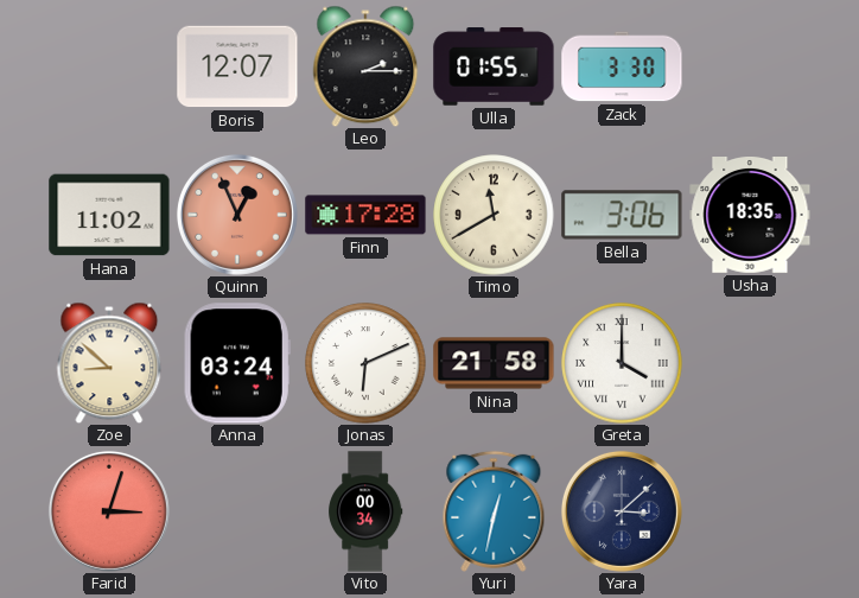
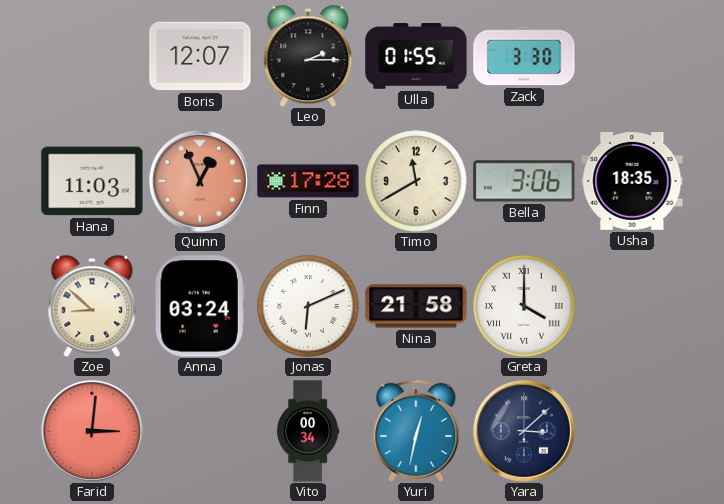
Hana: 11:02 -> 11:03
Farid: 3:03 -> 3:01
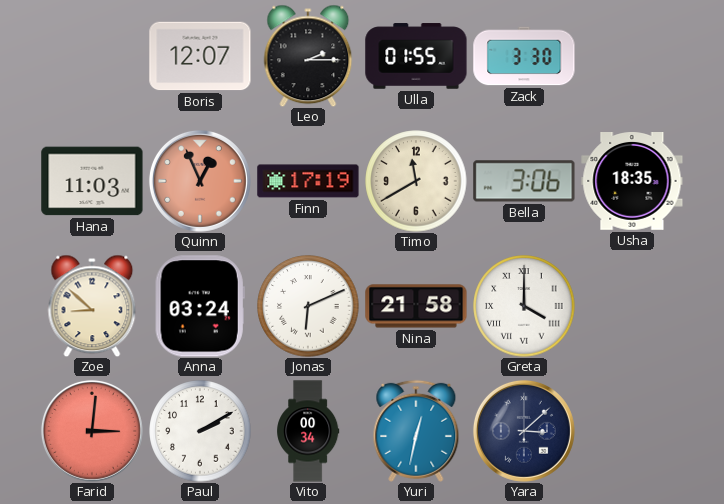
Finn: 17:28 -> 17:19
Paul: none -> 2:10
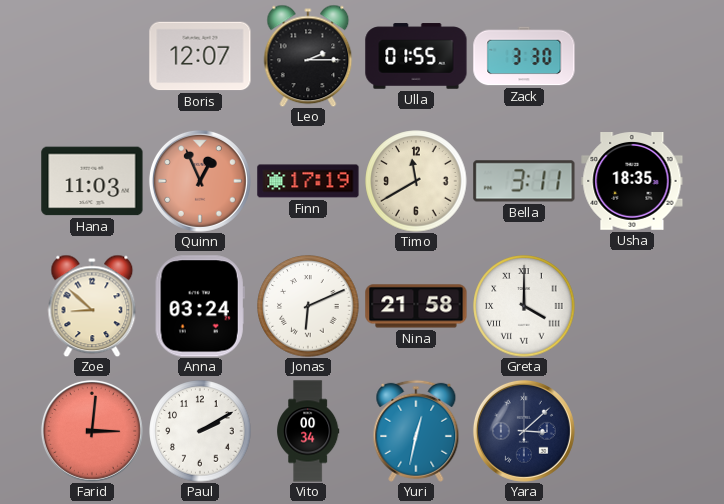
Bella: 3:06 -> 3:11
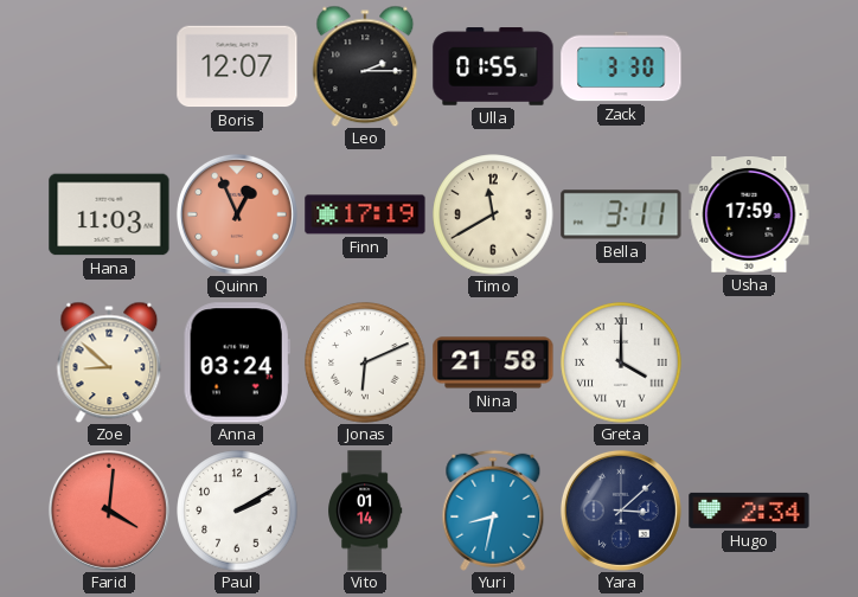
Usha: 18:35 -> 17:59
Farid: 3:01 -> 4:01
Vito: 00:34 -> 01:14
Yuri: 12:32 -> 8:32
Hugo: none -> 2:34
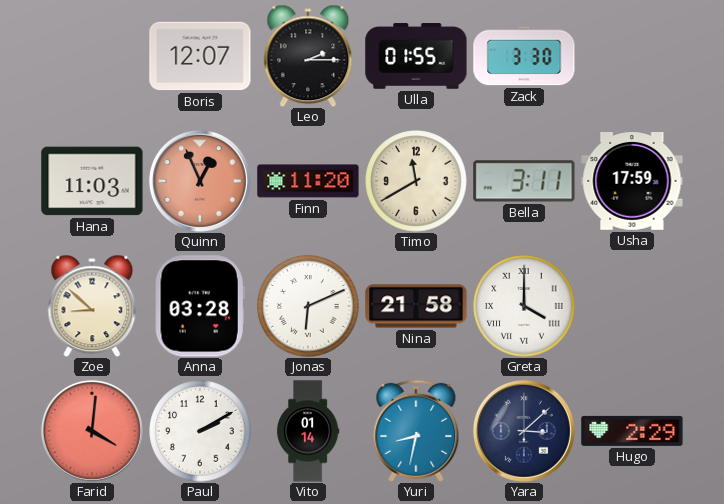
Finn: 17:19 -> 11:20
Anna: 03:24 -> 03:28
Hugo: 2:34 -> 2:29
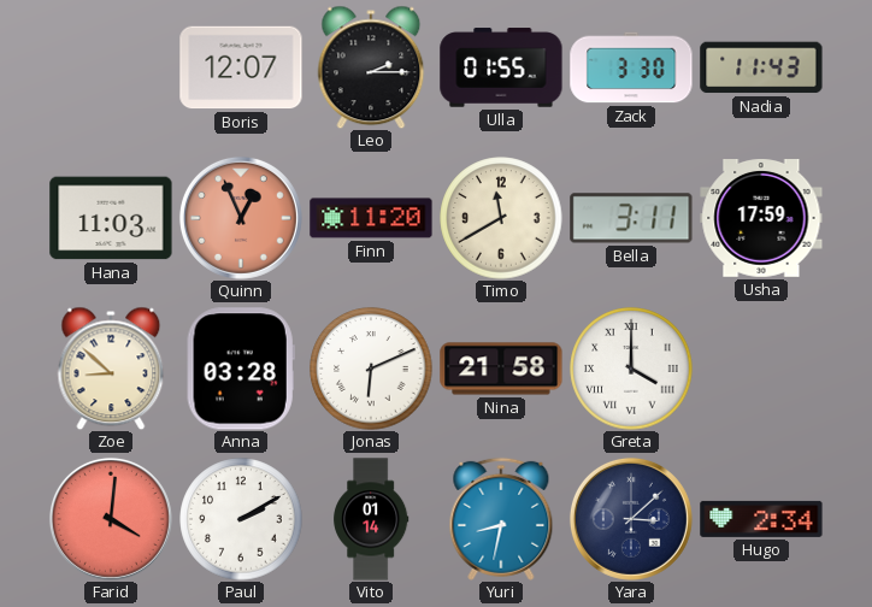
Nadia: none -> 11:43
Hugo: 2:29 -> 2:34
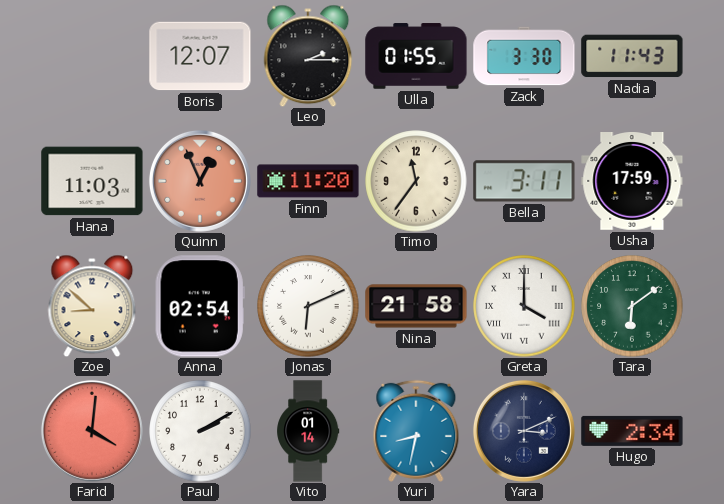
Timo: 11:40 -> 11:36
Anna: 03:28 -> 02:54
Tara: none -> 6:09
Yara: 3:08 -> 3:11
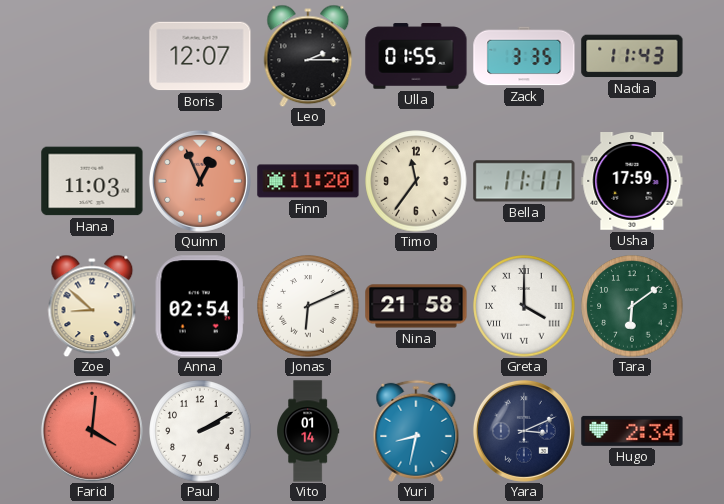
Zack: 3:30 -> 3:35
Bella: 3:11 -> 11:11
